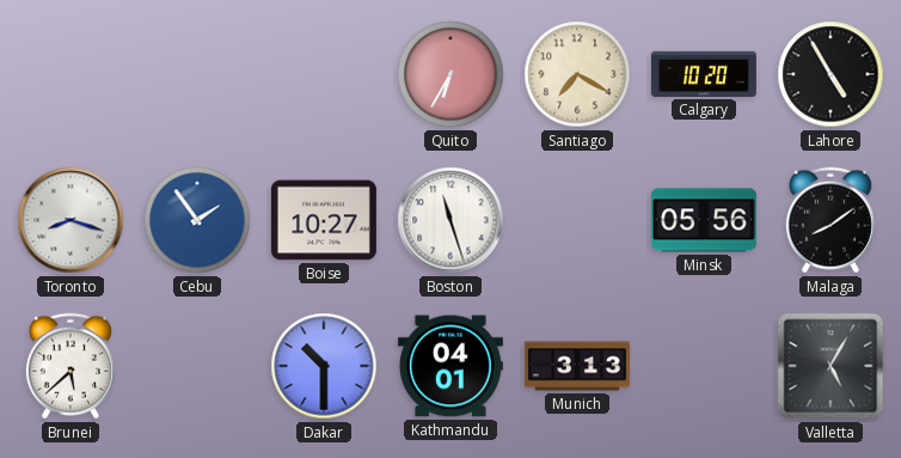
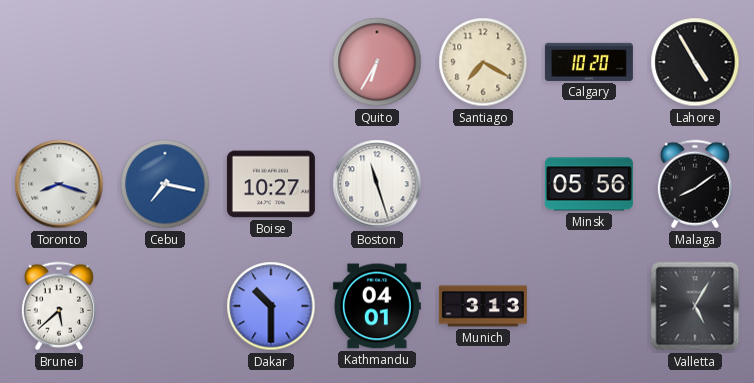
Cebu: 1:54 -> 7:17
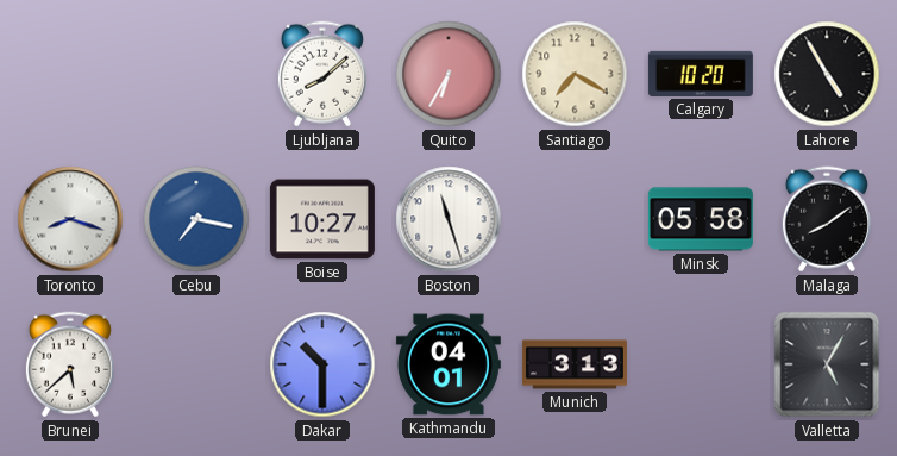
Ljubljana: none -> 8:08
Minsk: 05:56 -> 05:58
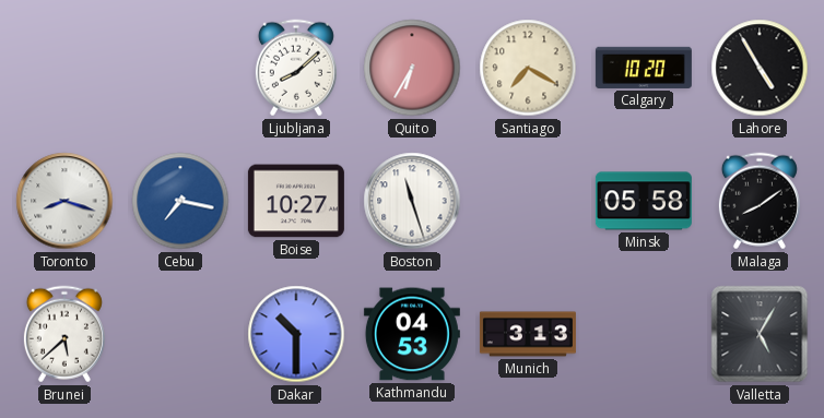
Kathmandu: 04:01 -> 04:53
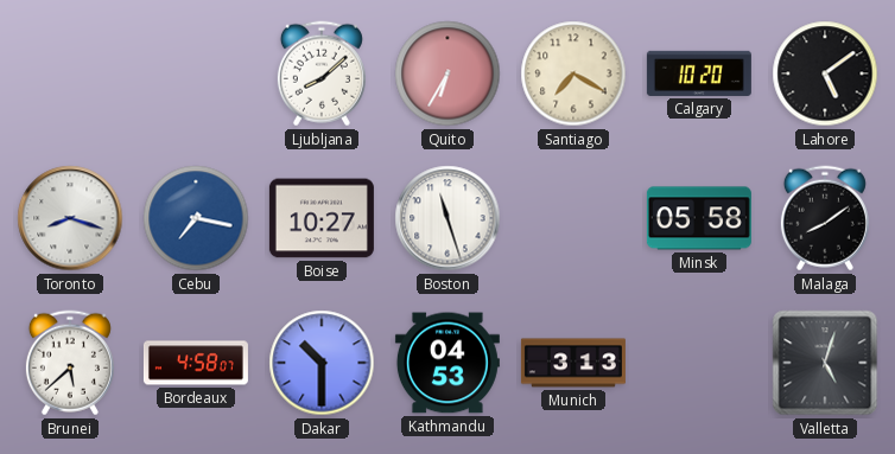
Lahore: 4:55 -> 5:09
Bordeaux: none -> 4:58
Valletta: 5:05 -> 5:03
